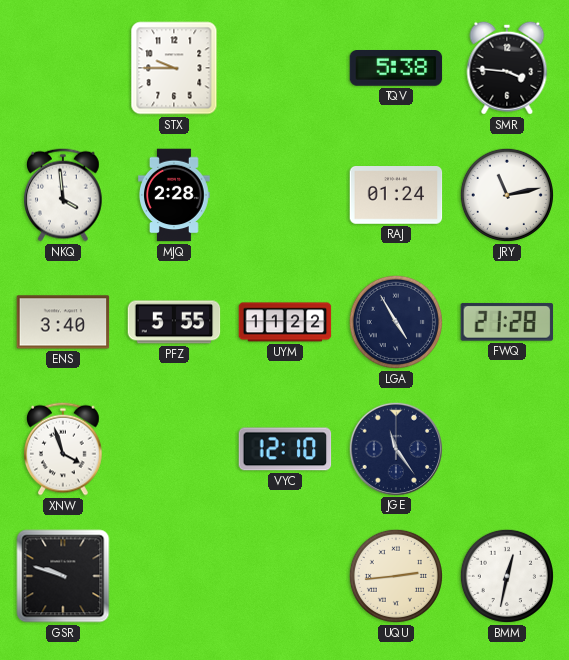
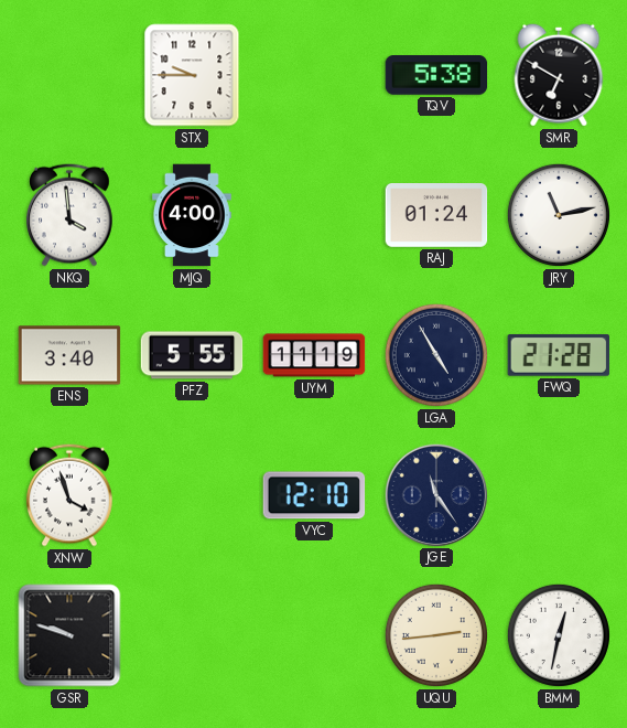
SMR: 3:46 -> 6:50
MJQ: 2:28 -> 4:00
UYM: 11:22 -> 11:19
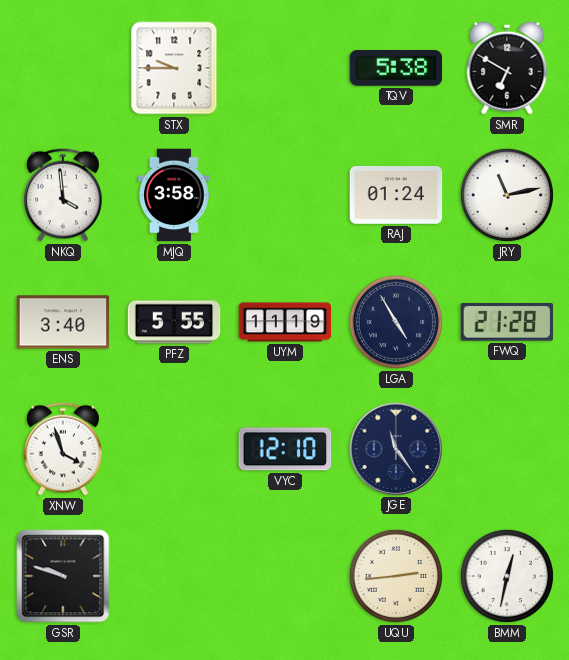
MJQ: 4:00 -> 3:58
